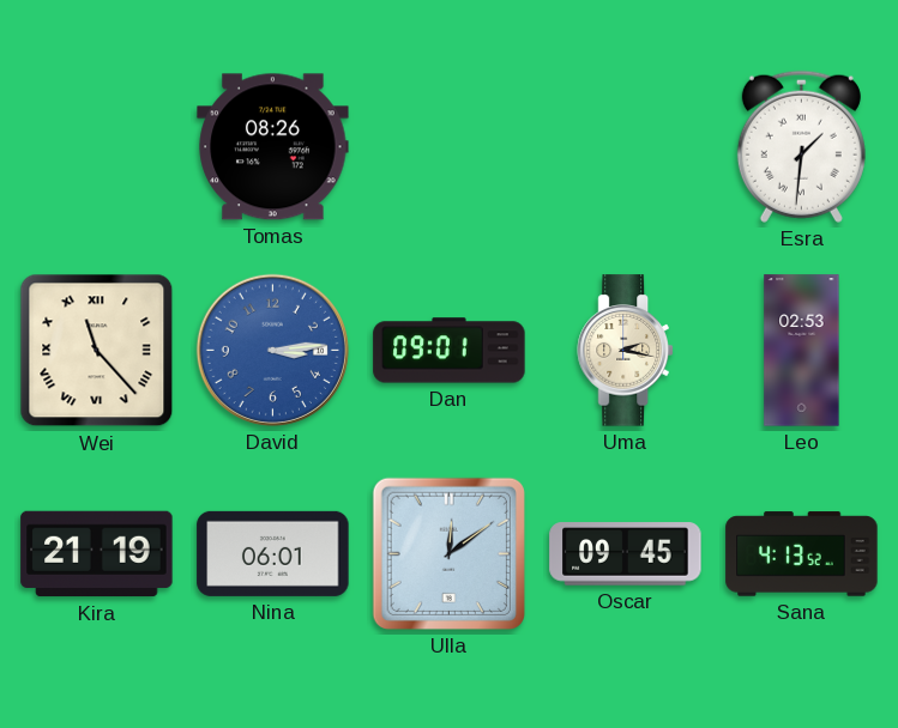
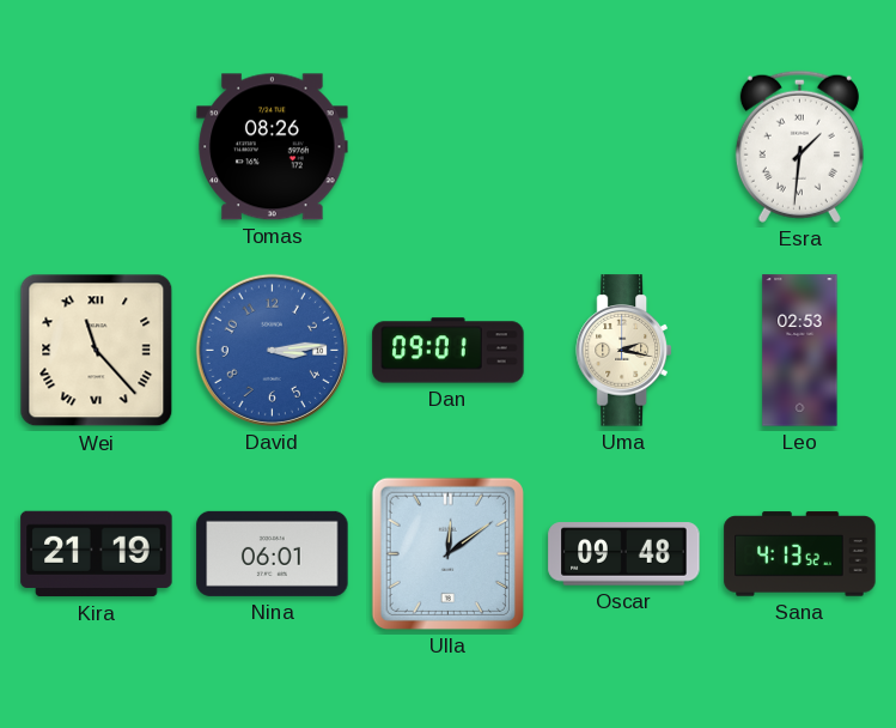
Oscar: 09:45 -> 09:48
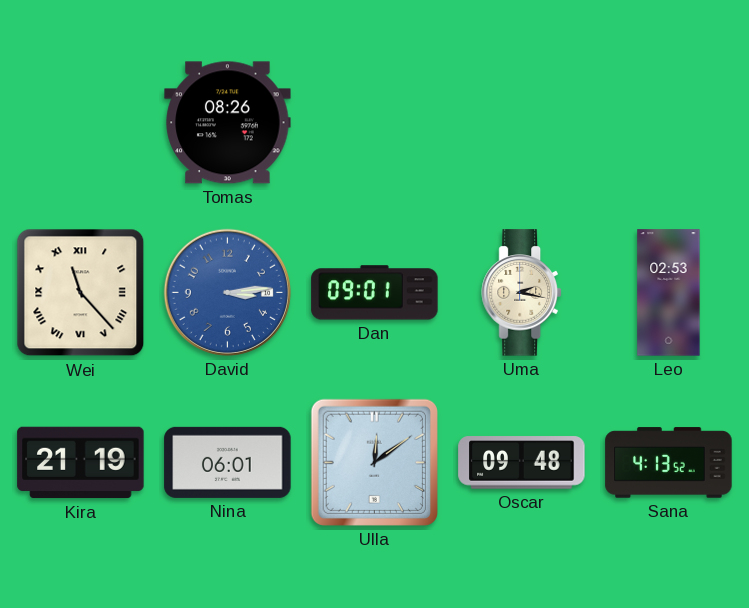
Esra: 1:31 -> none
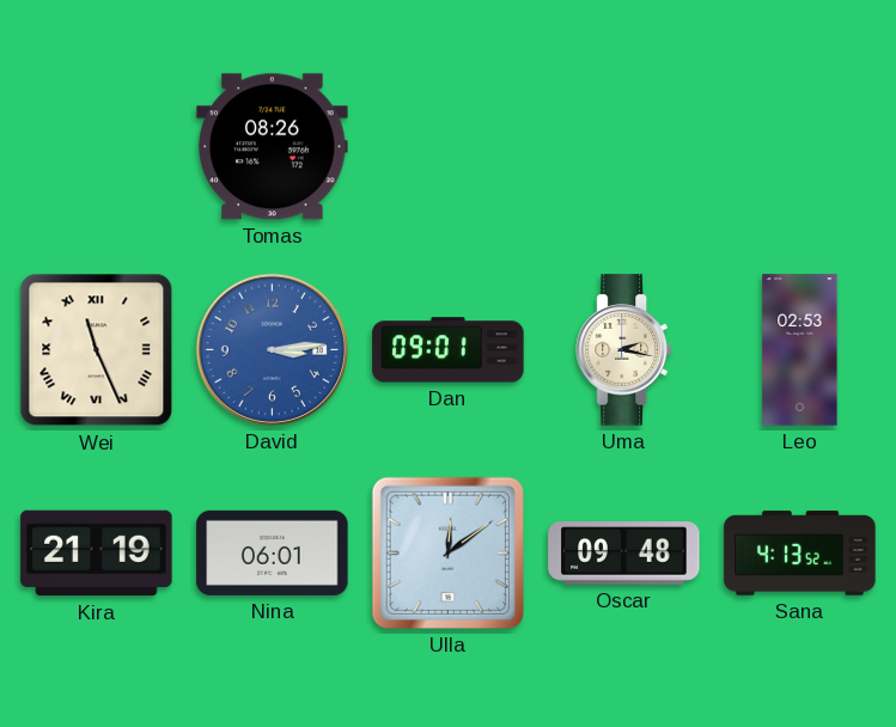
Wei: 11:23 -> 11:26
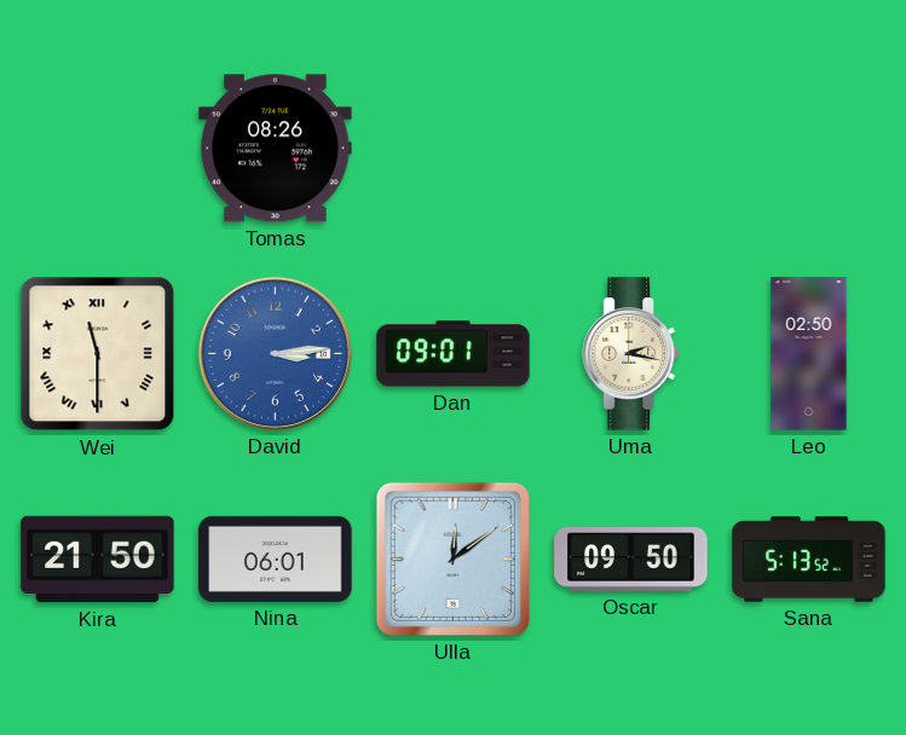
Wei: 11:26 -> 11:30
Leo: 02:53 -> 02:50
Kira: 21:19 -> 21:50
Oscar: 09:48 -> 09:50
Sana: 4:13 -> 5:13
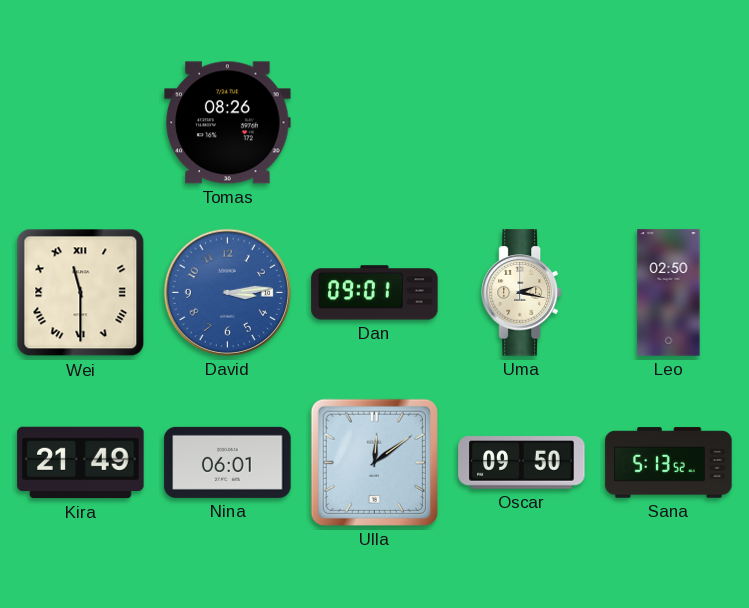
Kira: 21:50 -> 21:49
